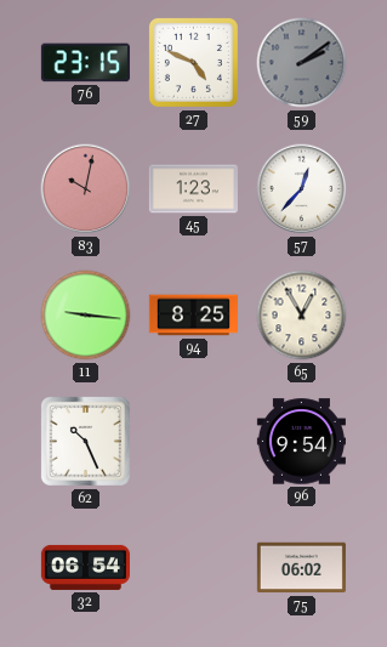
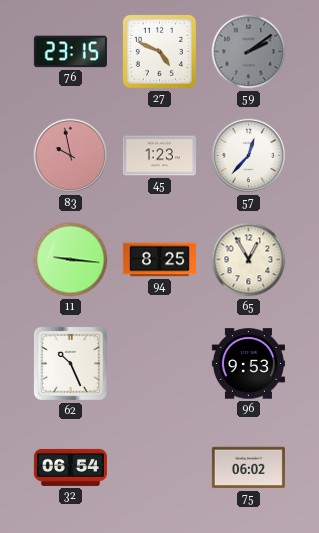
83: 10:02 -> 9:58
96: 9:54 -> 9:53
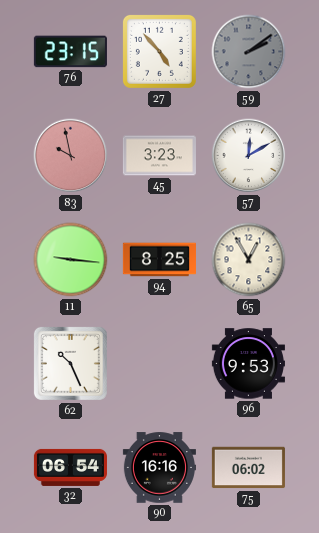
27: 4:49 -> 4:53
45: 1:23 -> 3:23
57: 12:37 -> 12:10
90: none -> 16:16
